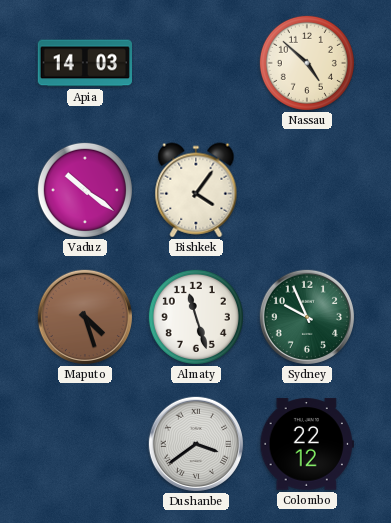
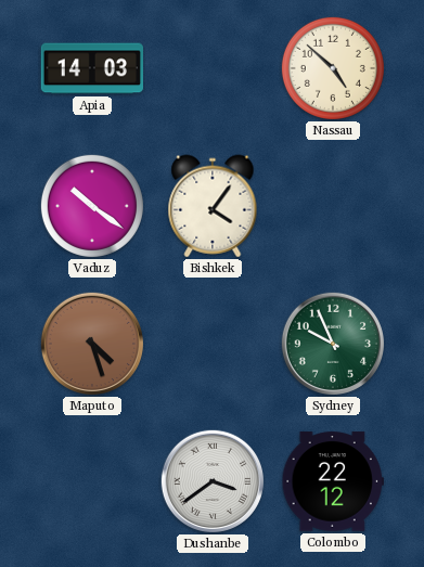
Almaty: 11:27 -> none
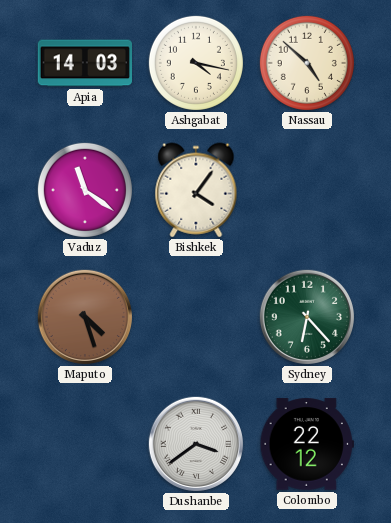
Ashgabat: none -> 4:17
Vaduz: 10:21 -> 11:21
Sydney: 9:56 -> 6:23
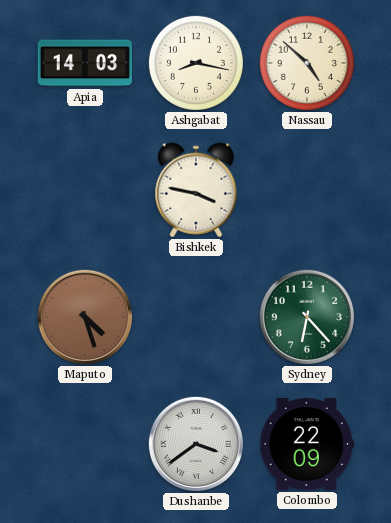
Ashgabat: 4:17 -> 8:17
Vaduz: 11:21 -> none
Bishkek: 4:06 -> 3:47
Colombo: 22:12 -> 22:09
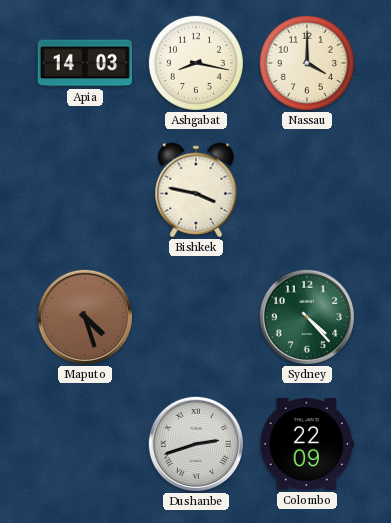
Nassau: 4:52 -> 4:00
Sydney: 6:23 -> 4:23
Dushanbe: 3:39 -> 2:42
